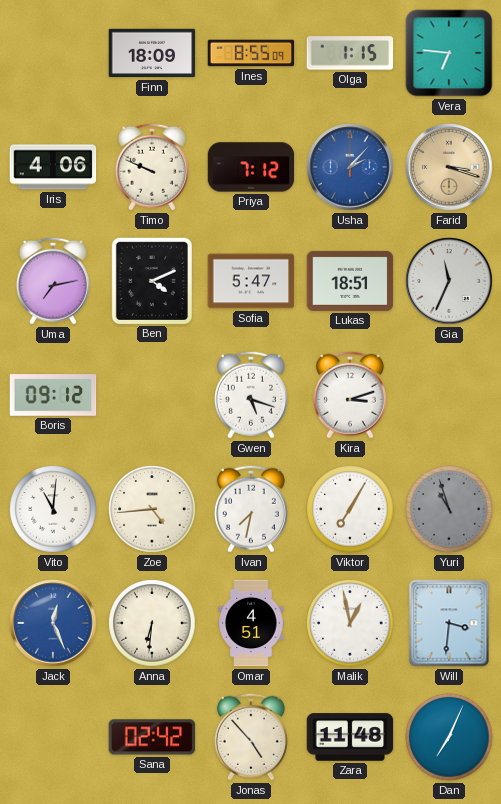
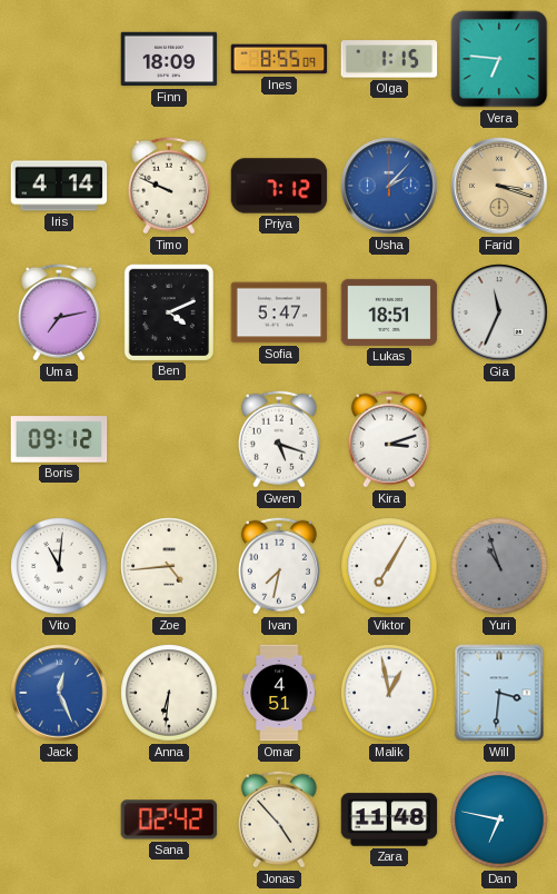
Iris: 4:06 -> 4:14
Dan: 7:04 -> 6:47
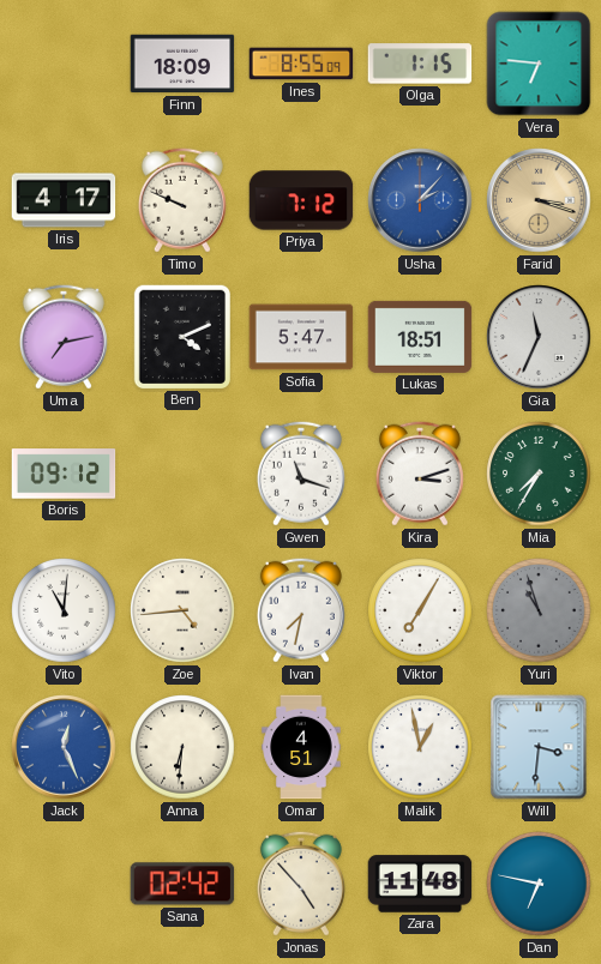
Iris: 4:14 -> 4:17
Gwen: 5:18 -> 11:18
Mia: none -> 7:35
